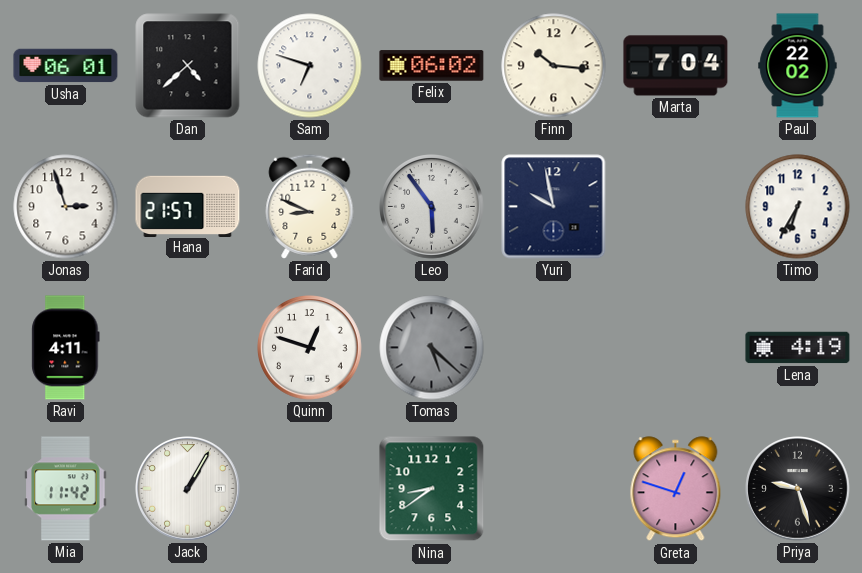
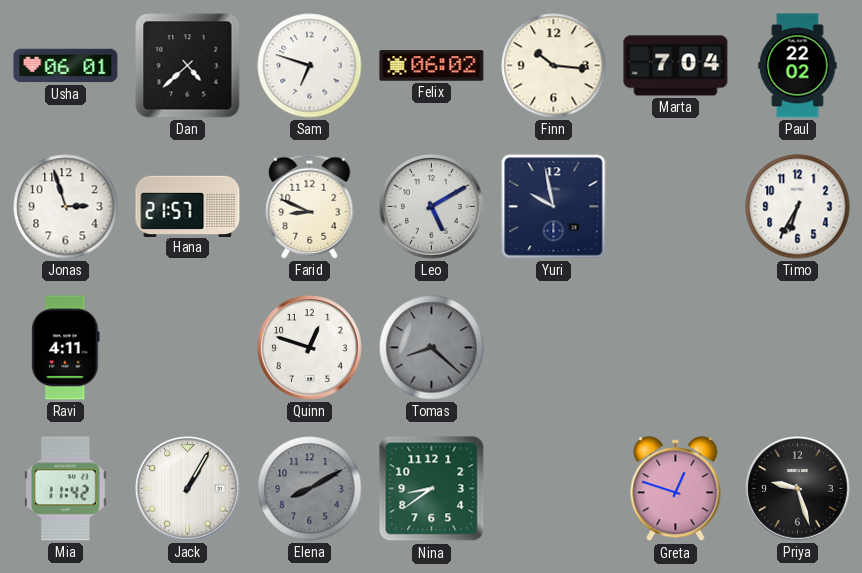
Leo: 5:54 -> 5:10
Tomas: 5:22 -> 8:22
Lena: 4:19 -> none
Elena: none -> 8:10
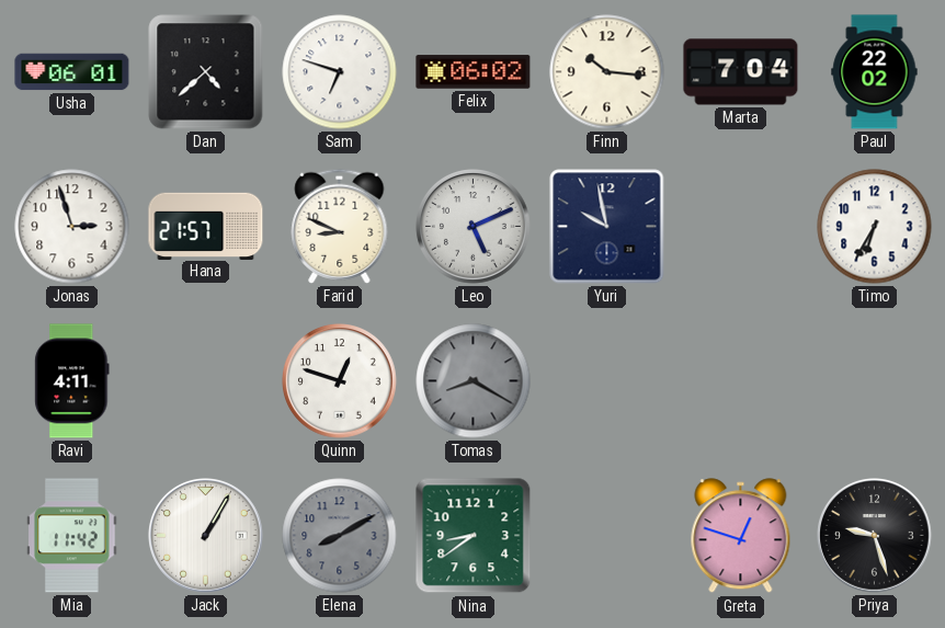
Leo: 5:10 -> 5:11
Tomas: 8:22 -> 8:20
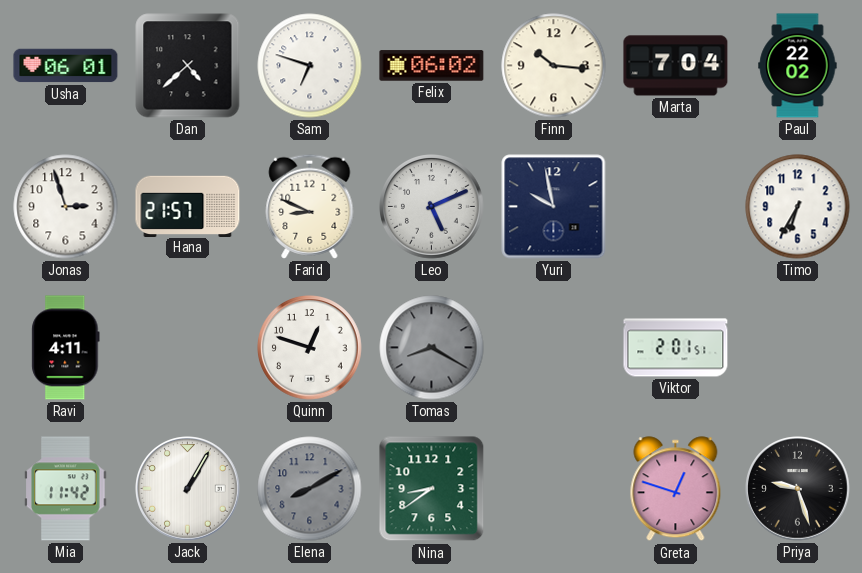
Viktor: none -> 2:01
